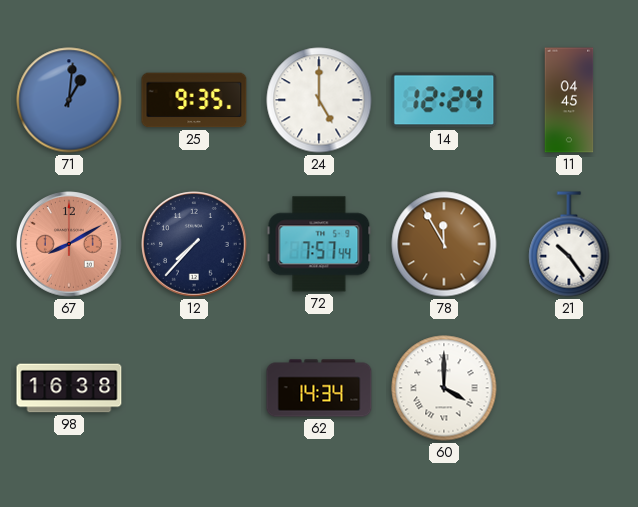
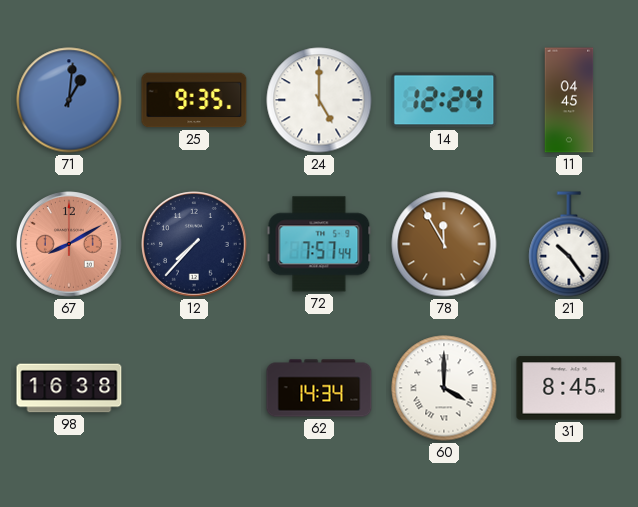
31: none -> 8:45
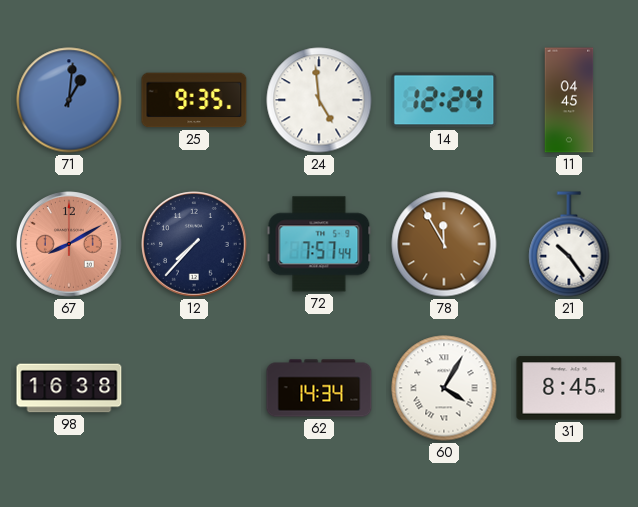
24: 5:00 -> 4:59
60: 4:00 -> 4:05
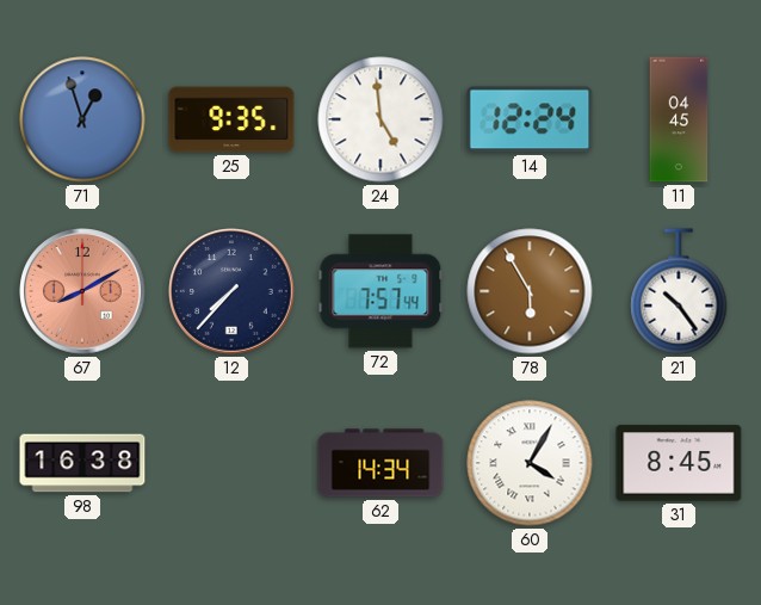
71: 1:01 -> 12:57
78: 11:55 -> 5:55
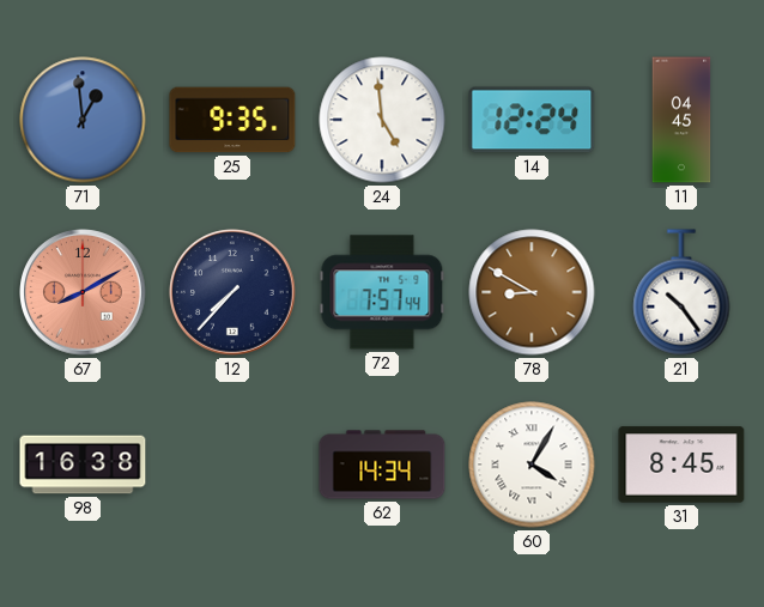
71: 12:57 -> 12:59
78: 5:55 -> 8:50
